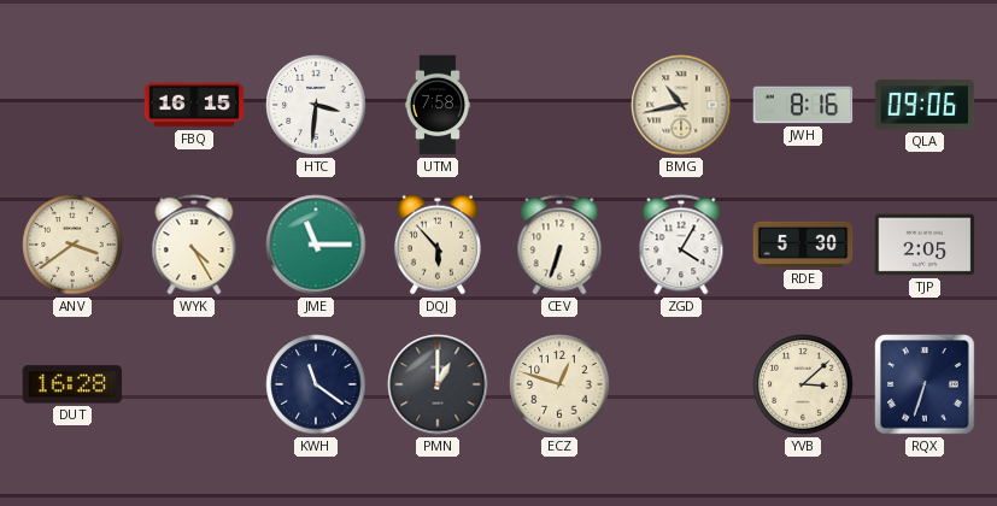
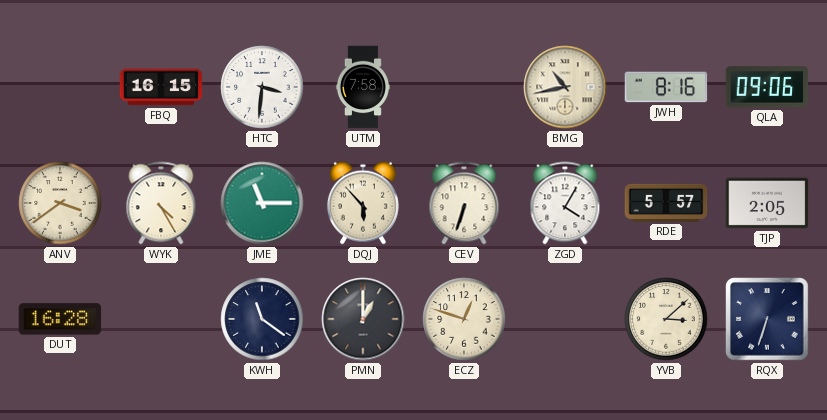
RDE: 5:30 -> 5:57
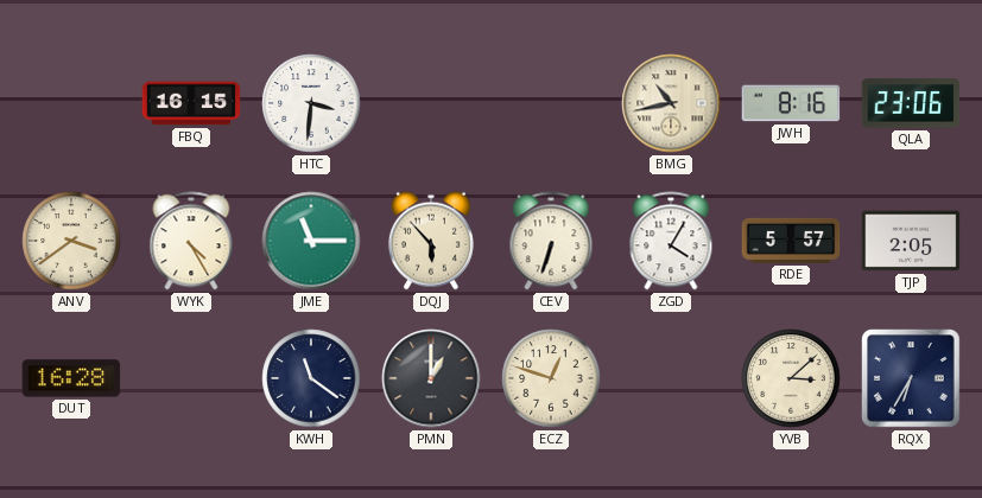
UTM: 7:58 -> none
QLA: 09:06 -> 23:06
RQX: 6:33 -> 6:35
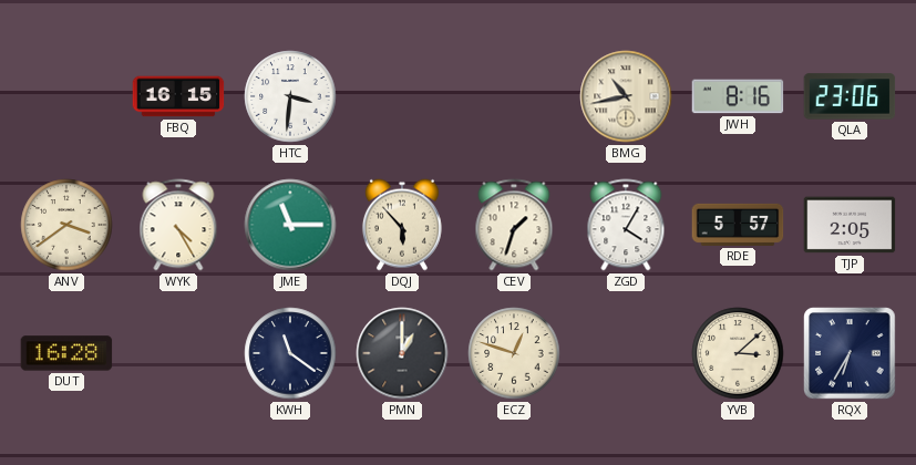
CEV: 6:33 -> 1:33
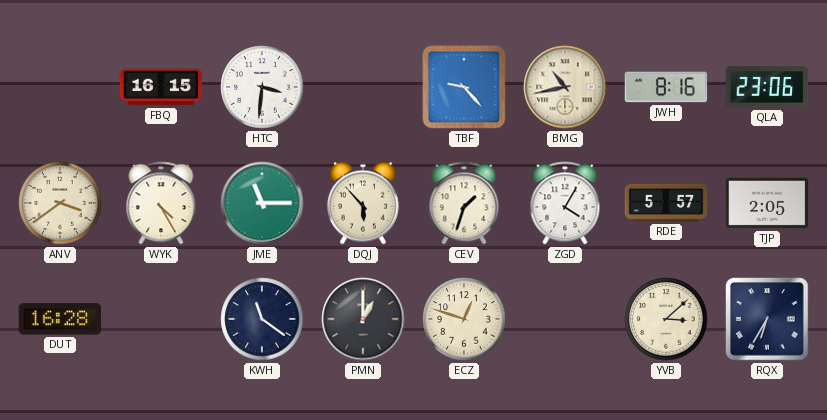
TBF: none -> 9:23
